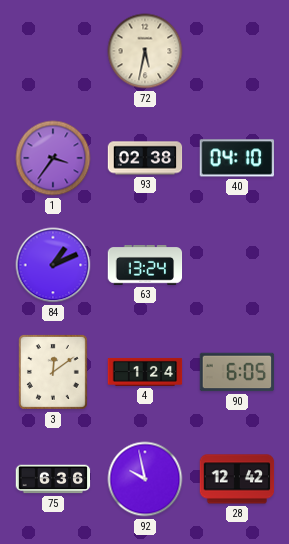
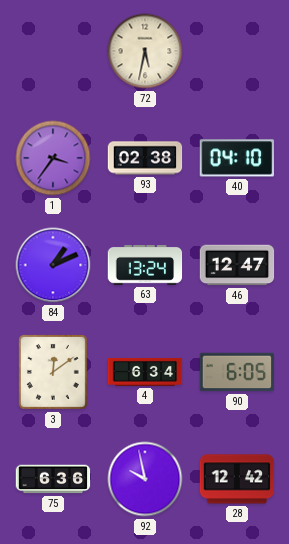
46: none -> 12:47
4: 1:24 -> 6:34
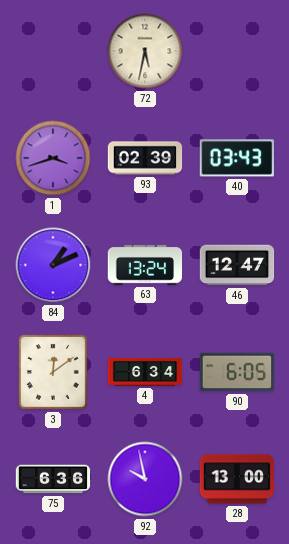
1: 3:36 -> 3:42
93: 02:38 -> 02:39
40: 04:10 -> 03:43
28: 12:42 -> 13:00
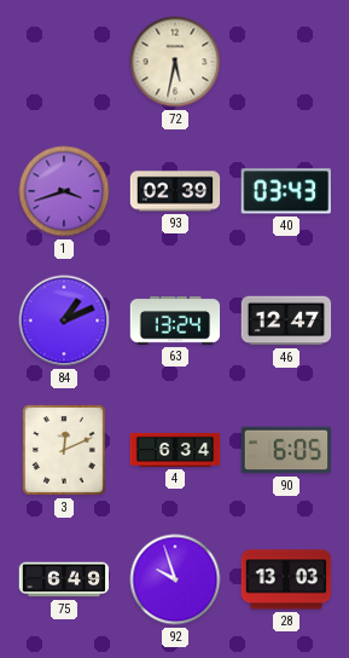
3: 12:09 -> 12:11
75: 6:36 -> 6:49
92: 9:58 -> 9:57
28: 13:00 -> 13:03
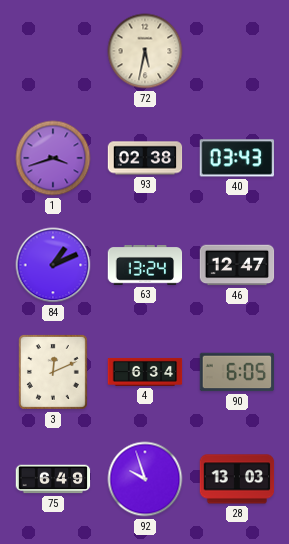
93: 02:39 -> 02:38
